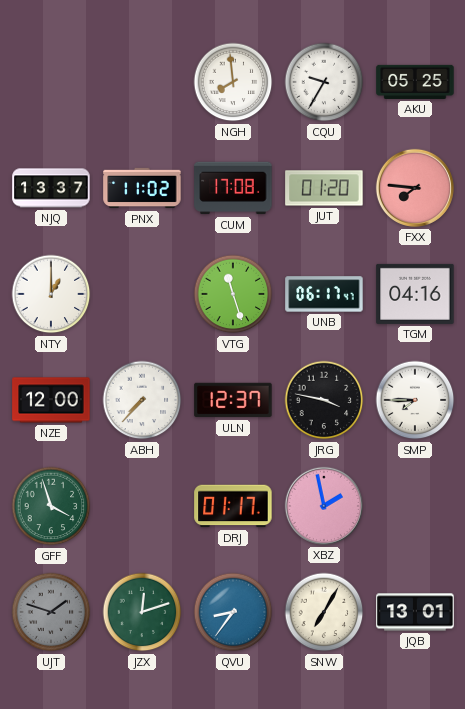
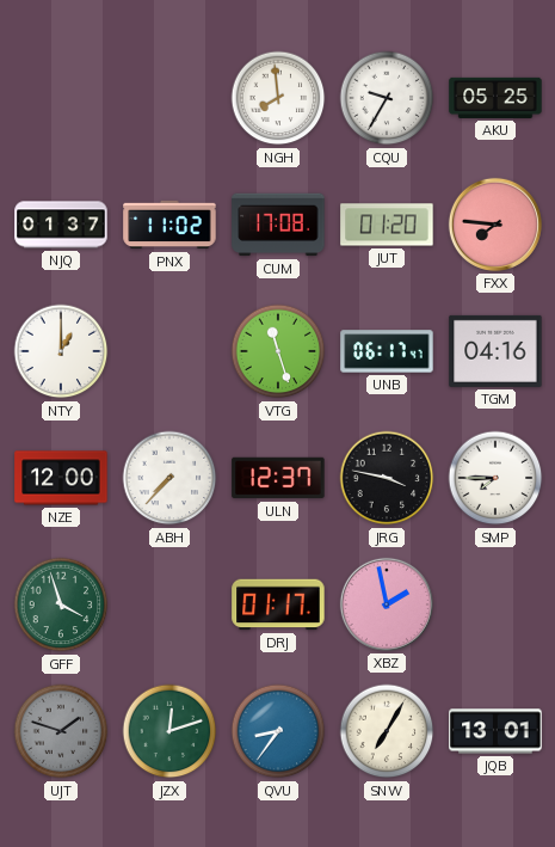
NJQ: 13:37 -> 01:37
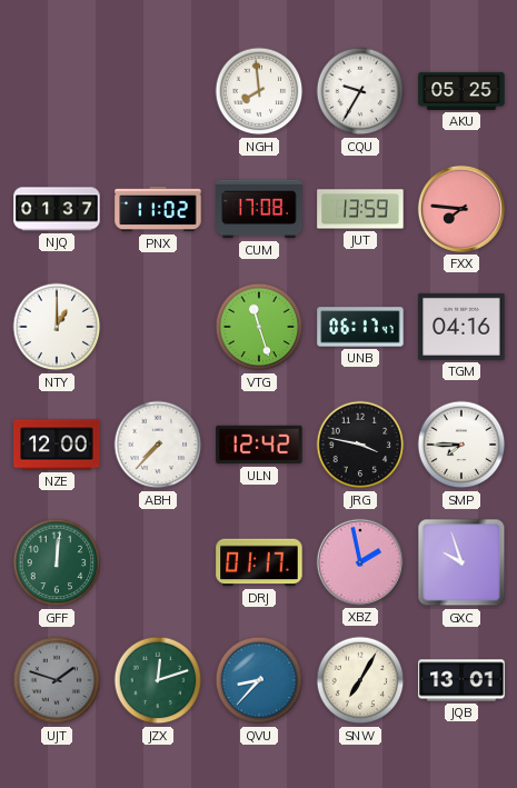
JUT: 01:20 -> 13:59
ULN: 12:37 -> 12:42
GFF: 3:57 -> 12:01
GXC: none -> 9:57
QVU: 8:36 -> 8:37
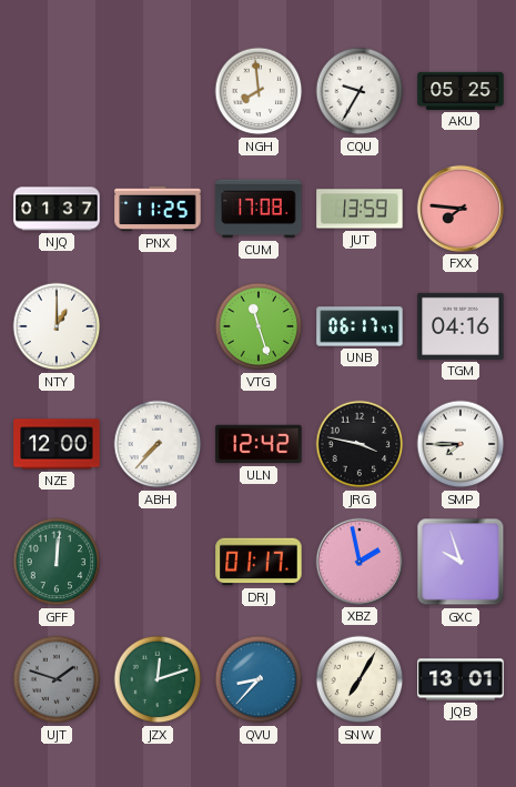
PNX: 11:02 -> 11:25
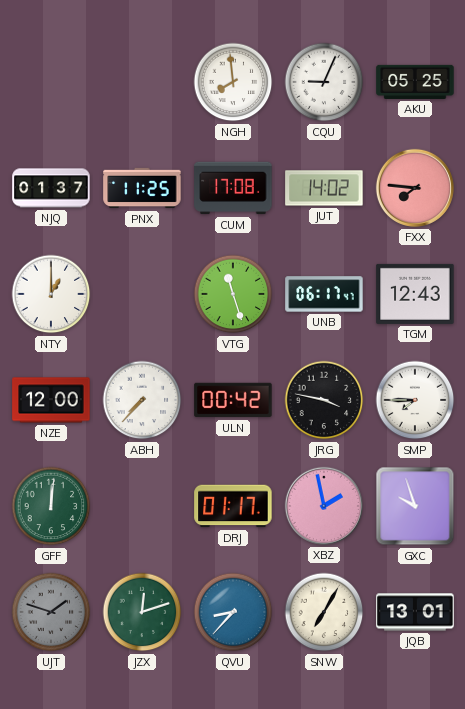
CQU: 9:35 -> 9:04
JUT: 13:59 -> 14:02
TGM: 04:16 -> 12:43
ULN: 12:42 -> 00:42
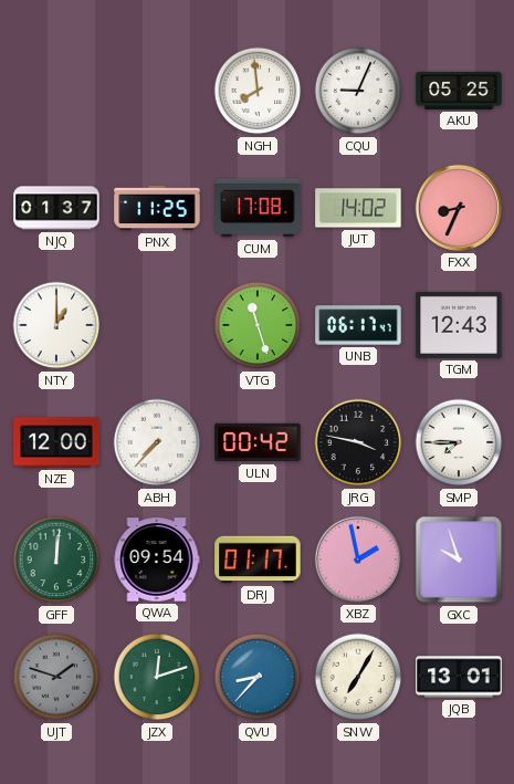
FXX: 7:46 -> 8:34
QWA: none -> 09:54
